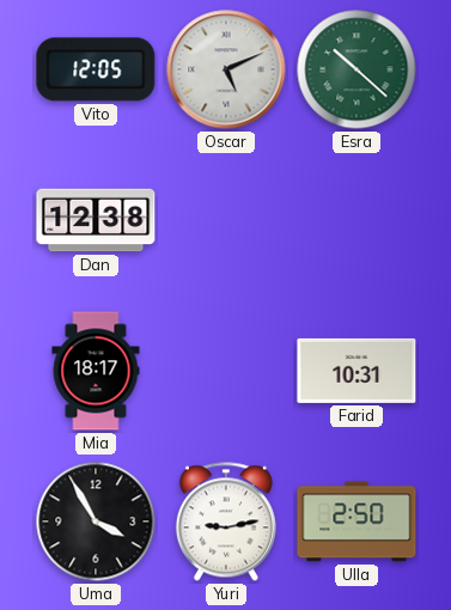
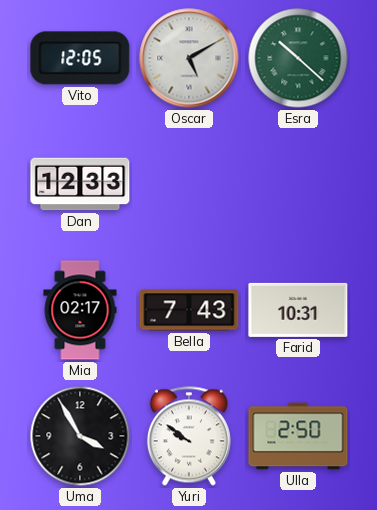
Oscar: 5:11 -> 5:10
Dan: 12:38 -> 12:33
Mia: 18:17 -> 02:17
Bella: none -> 7:43
Yuri: 9:13 -> 9:51
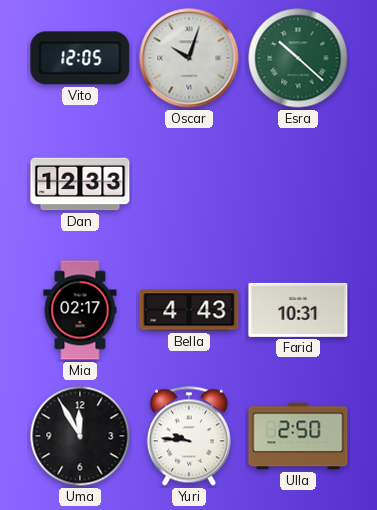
Oscar: 5:10 -> 10:03
Bella: 7:43 -> 4:43
Uma: 3:55 -> 11:55
Yuri: 9:51 -> 9:46
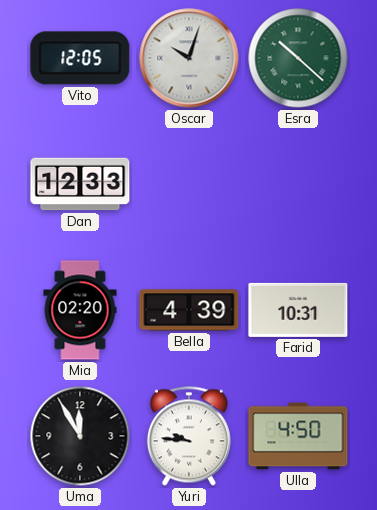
Mia: 02:17 -> 02:20
Bella: 4:43 -> 4:39
Ulla: 2:50 -> 4:50
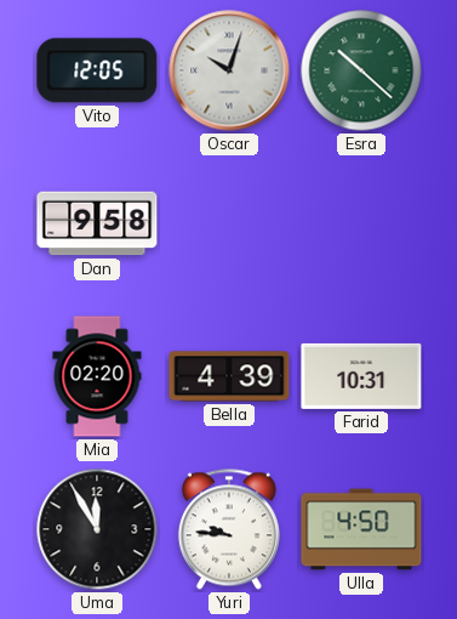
Dan: 12:33 -> 9:58
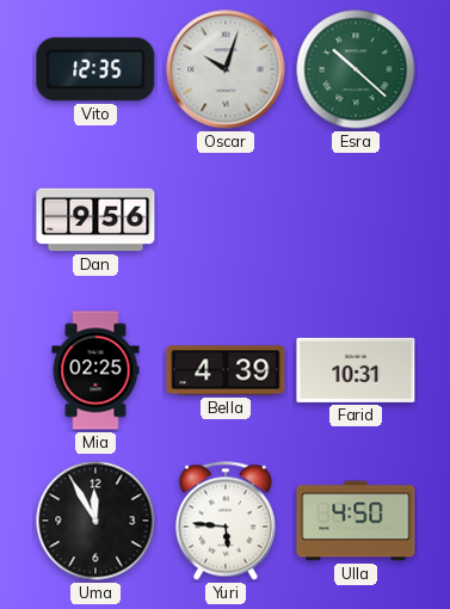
Vito: 12:05 -> 12:35
Dan: 9:58 -> 9:56
Mia: 02:20 -> 02:25
Yuri: 9:46 -> 5:46
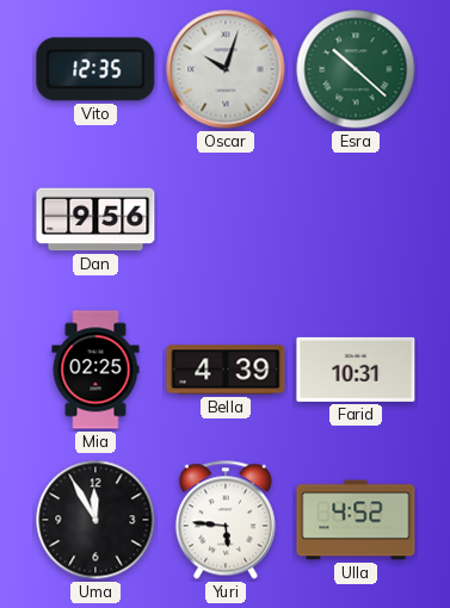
Ulla: 4:50 -> 4:52
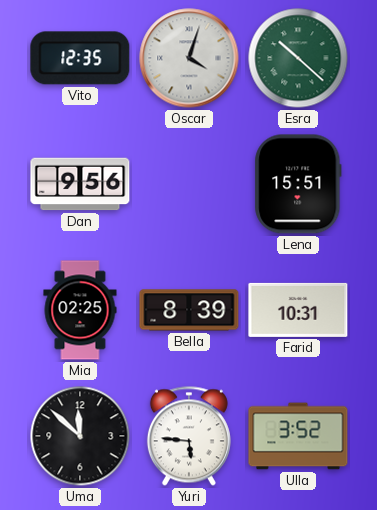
Oscar: 10:03 -> 4:03
Lena: none -> 15:51
Bella: 4:39 -> 8:39
Uma: 11:55 -> 11:52
Ulla: 4:52 -> 3:52
